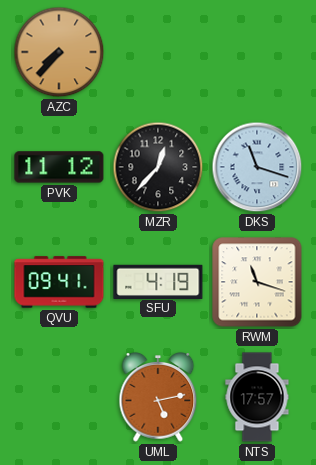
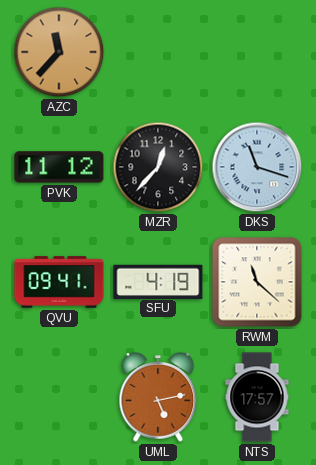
AZC: 7:37 -> 11:37
RWM: 11:18 -> 11:22
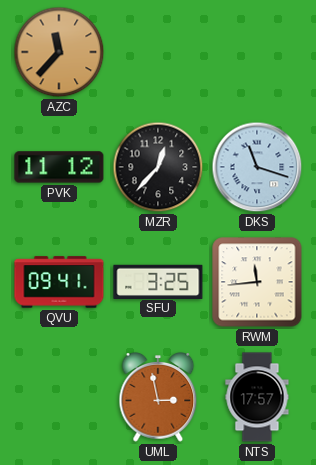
SFU: 4:19 -> 3:25
RWM: 11:22 -> 11:44
UML: 5:13 -> 2:58
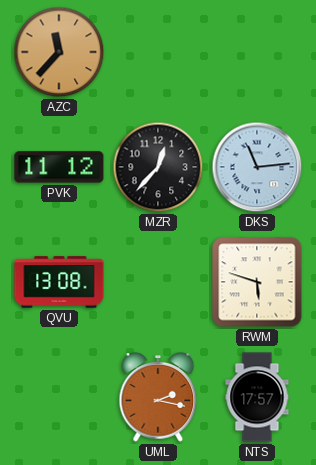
DKS: 11:18 -> 11:14
QVU: 09:41 -> 13:08
SFU: 3:25 -> none
RWM: 11:44 -> 5:48
UML: 2:58 -> 2:17
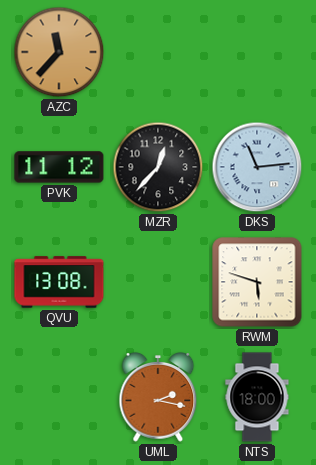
NTS: 17:57 -> 18:00
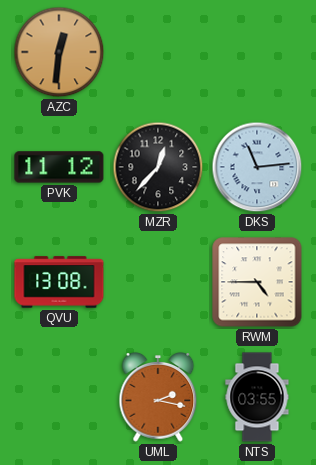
AZC: 11:37 -> 12:31
RWM: 5:48 -> 4:45
NTS: 18:00 -> 03:55
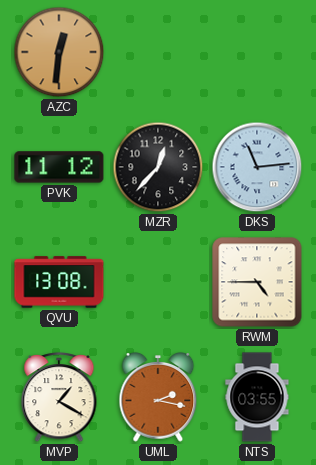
MVP: none -> 1:20
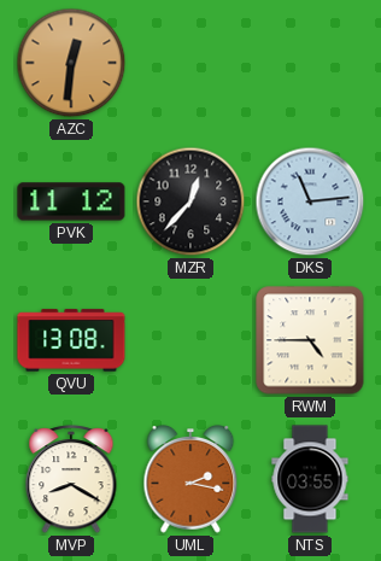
MVP: 1:20 -> 8:20
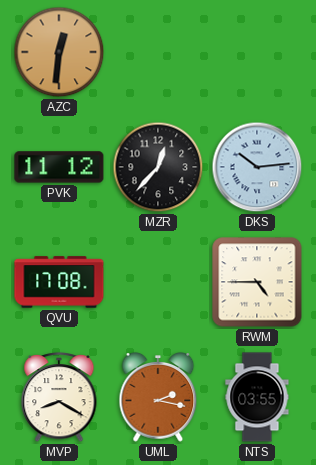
DKS: 11:14 -> 10:14
QVU: 13:08 -> 17:08
